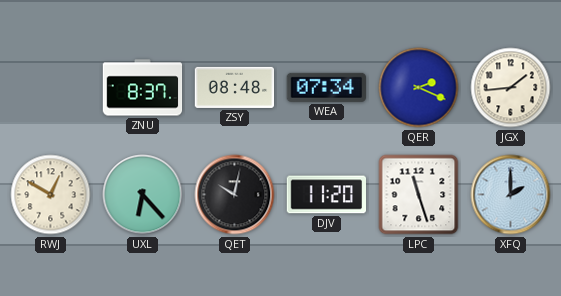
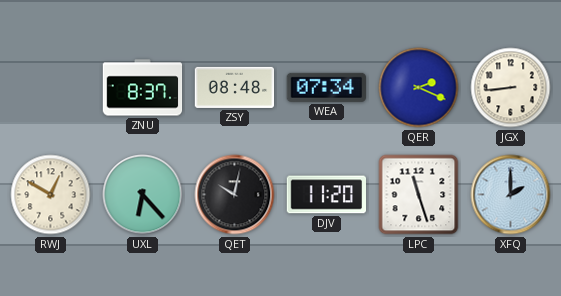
JGX: 1:44 -> 8:44
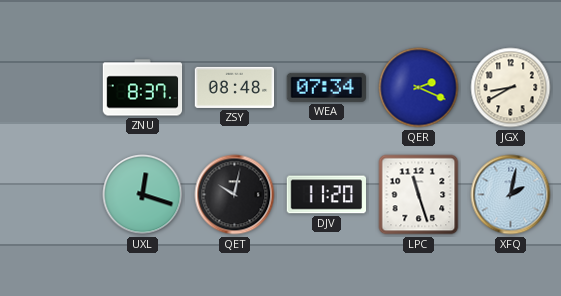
JGX: 8:44 -> 8:40
RWJ: 12:50 -> none
UXL: 6:23 -> 12:18
XFQ: 2:00 -> 2:02
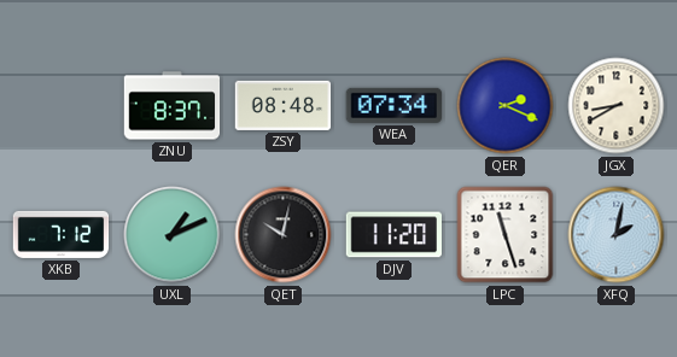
XKB: none -> 7:12
UXL: 12:18 -> 1:11
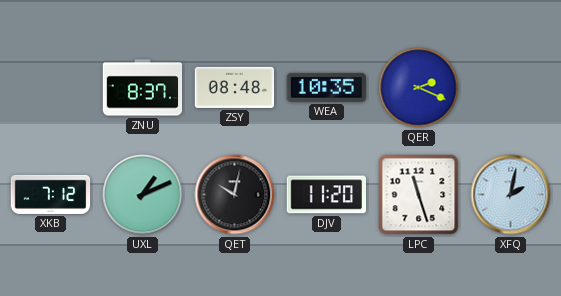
WEA: 07:34 -> 10:35
JGX: 8:40 -> none
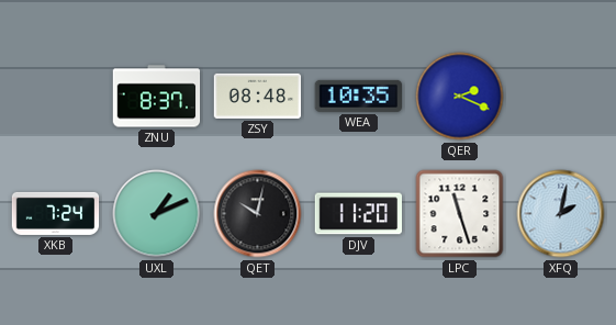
XKB: 7:12 -> 7:24
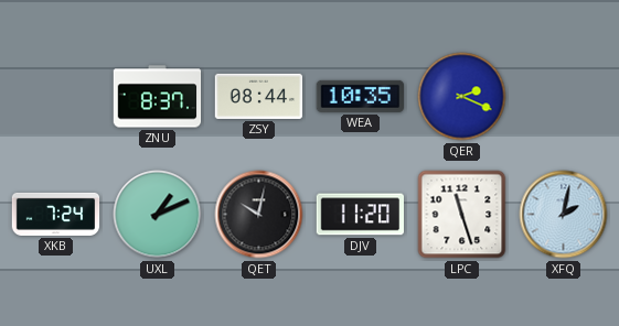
ZSY: 08:48 -> 08:44
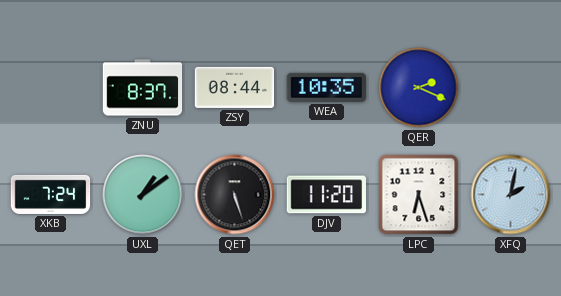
UXL: 1:11 -> 1:09
QET: 10:02 -> 5:27
LPC: 11:27 -> 6:27
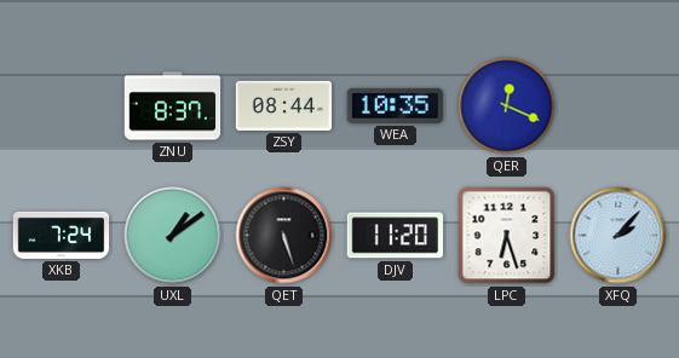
QER: 2:19 -> 12:19
XFQ: 2:02 -> 2:07
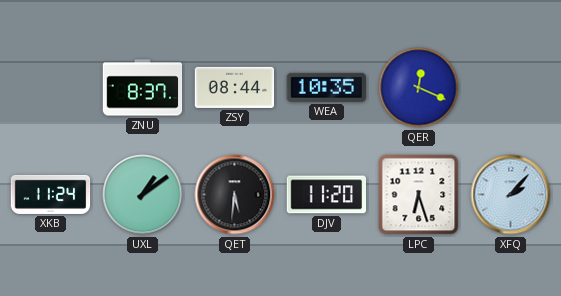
XKB: 7:24 -> 11:24
QET: 5:27 -> 5:31
